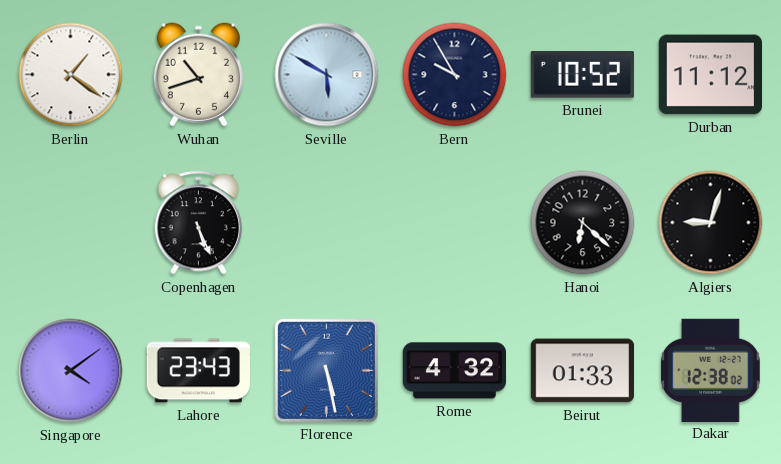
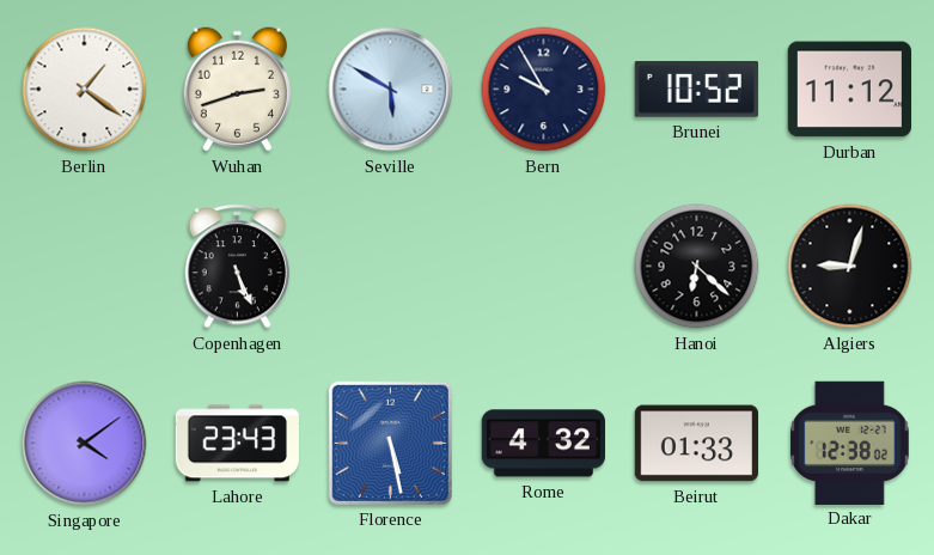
Wuhan: 10:42 -> 2:42
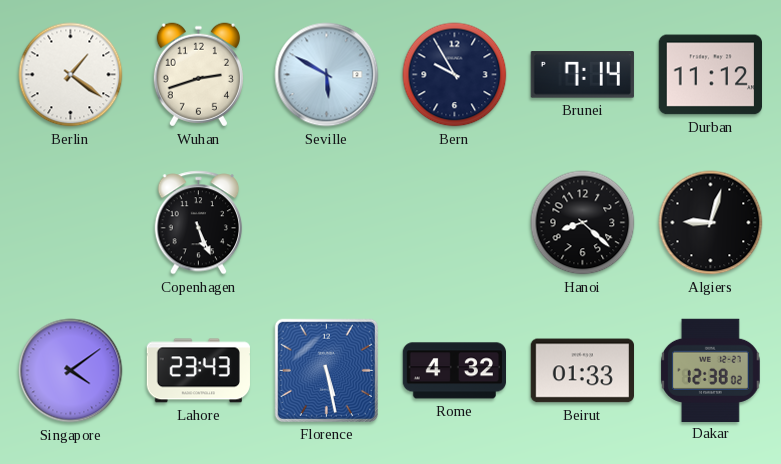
Brunei: 10:52 -> 7:14
Hanoi: 6:22 -> 8:22
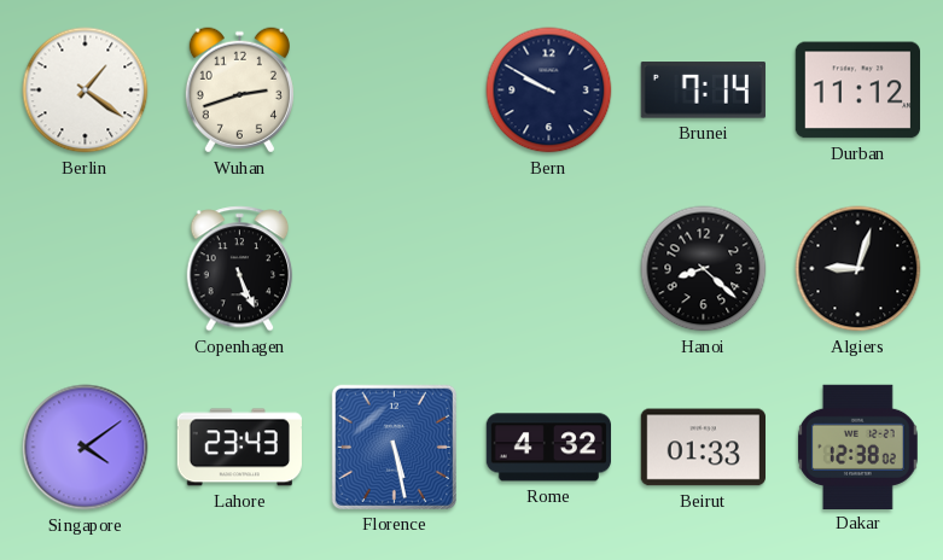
Seville: 5:50 -> none
Bern: 9:55 -> 9:50
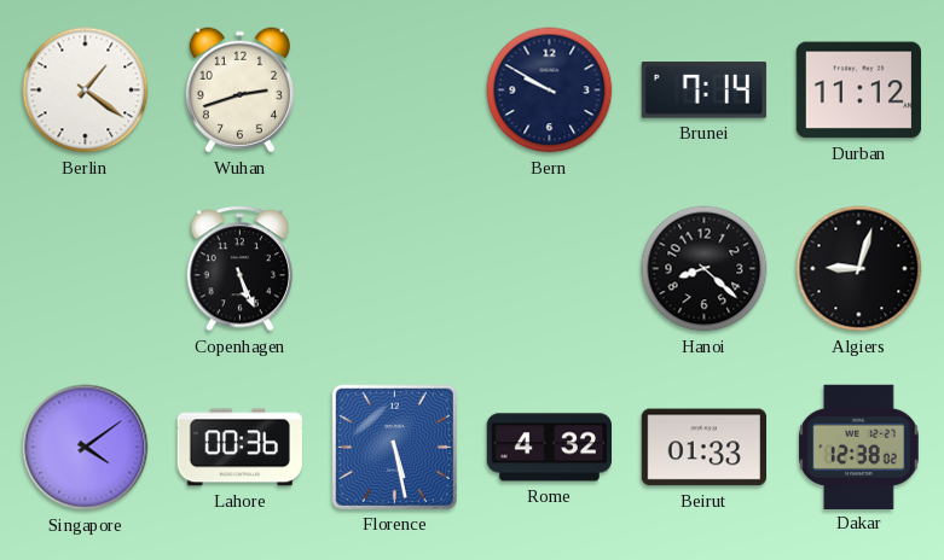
Lahore: 23:43 -> 00:36
